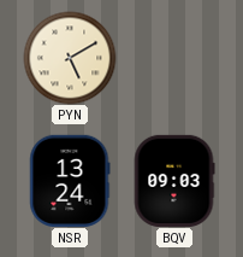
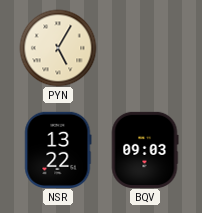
PYN: 5:10 -> 5:05
NSR: 13:24 -> 13:22
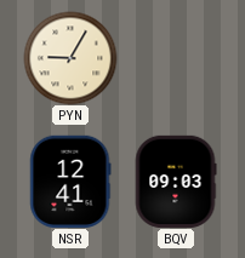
PYN: 5:05 -> 9:05
NSR: 13:22 -> 12:41
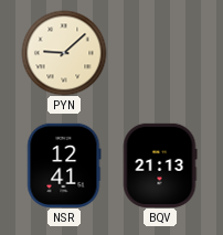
PYN: 9:05 -> 9:08
BQV: 09:03 -> 21:13
